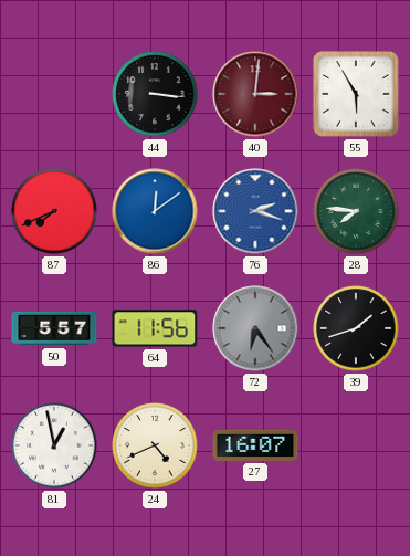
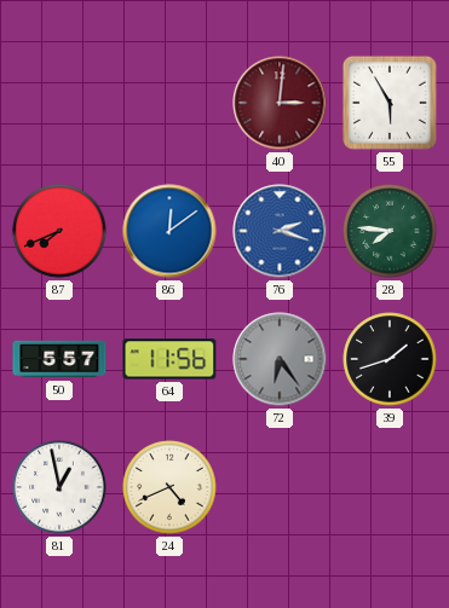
44: 3:16 -> none
27: 16:07 -> none
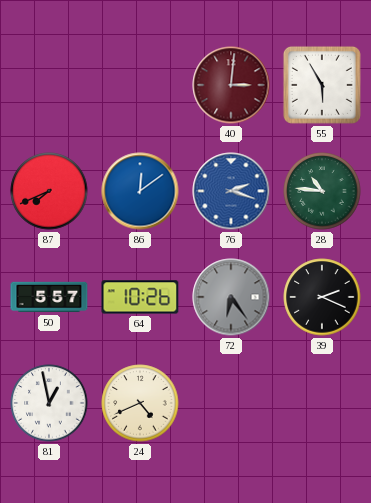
28: 7:46 -> 10:46
64: 11:56 -> 10:26
39: 1:42 -> 2:19
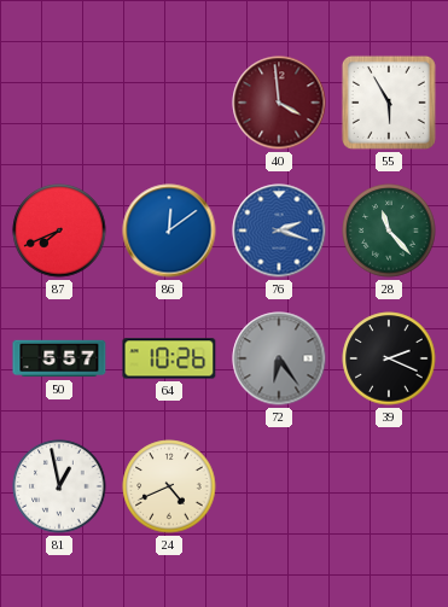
40: 3:01 -> 3:59
28: 10:46 -> 11:23
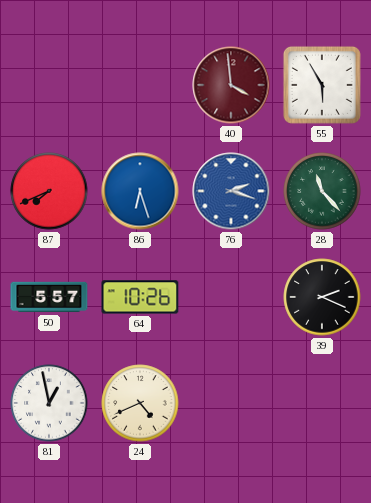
86: 12:09 -> 6:27
72: 6:24 -> none
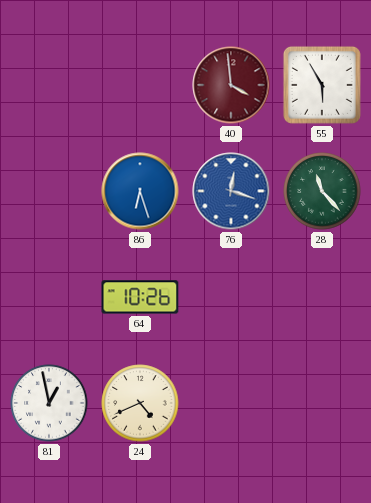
87: 7:41 -> none
76: 2:18 -> 12:18
50: 5:57 -> none
39: 2:19 -> none
